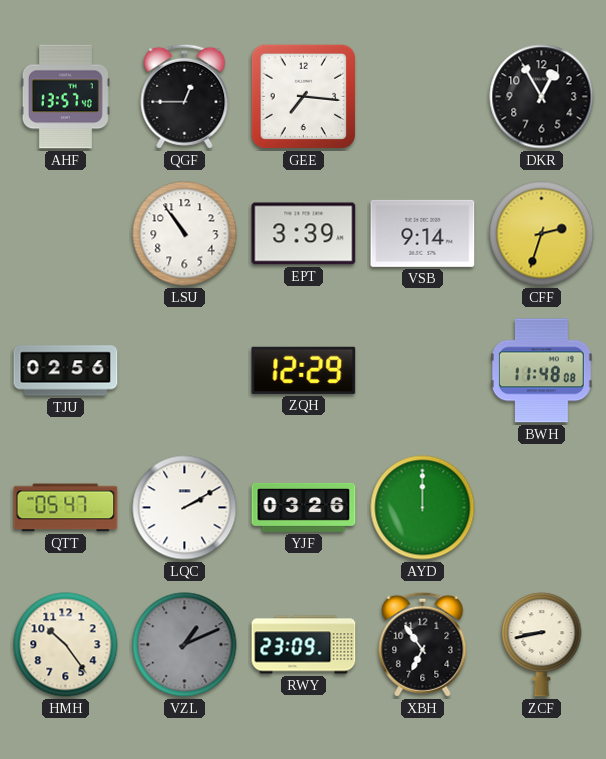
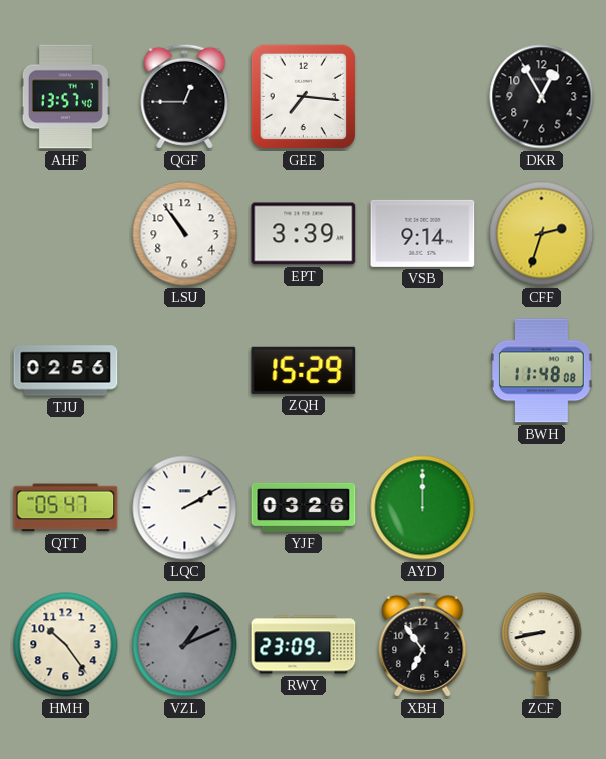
ZQH: 12:29 -> 15:29
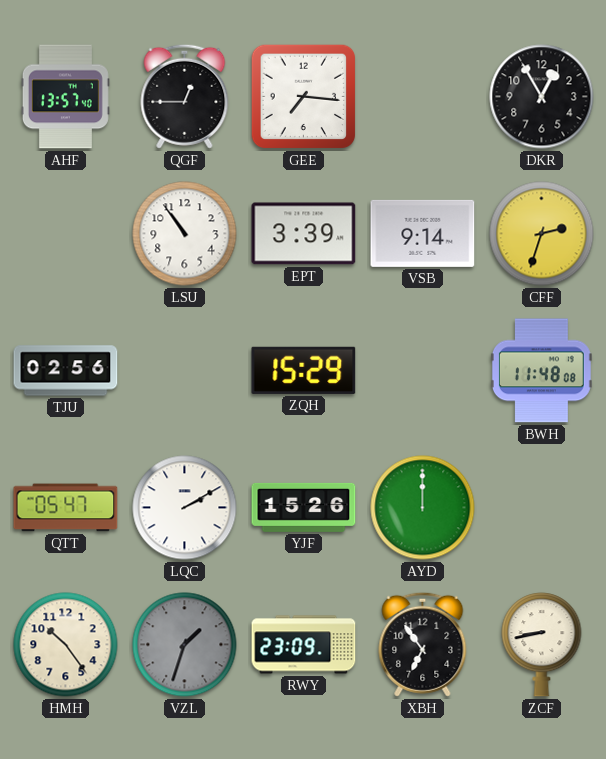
YJF: 03:26 -> 15:26
VZL: 1:11 -> 1:33
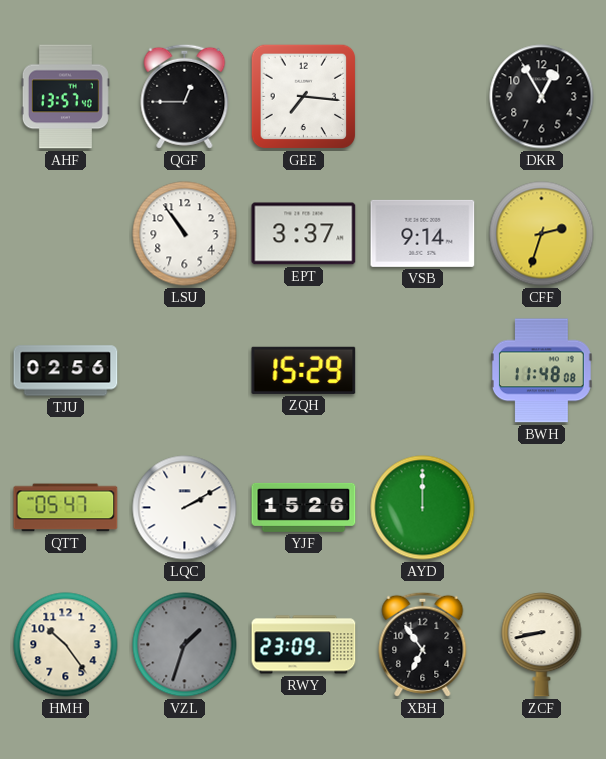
EPT: 3:39 -> 3:37
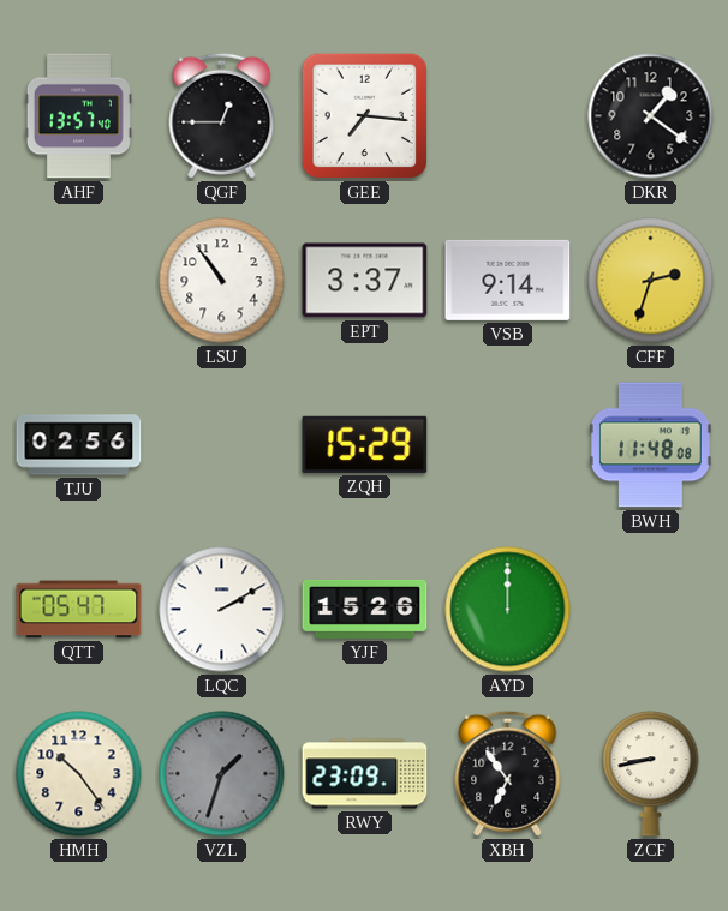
DKR: 12:55 -> 1:21
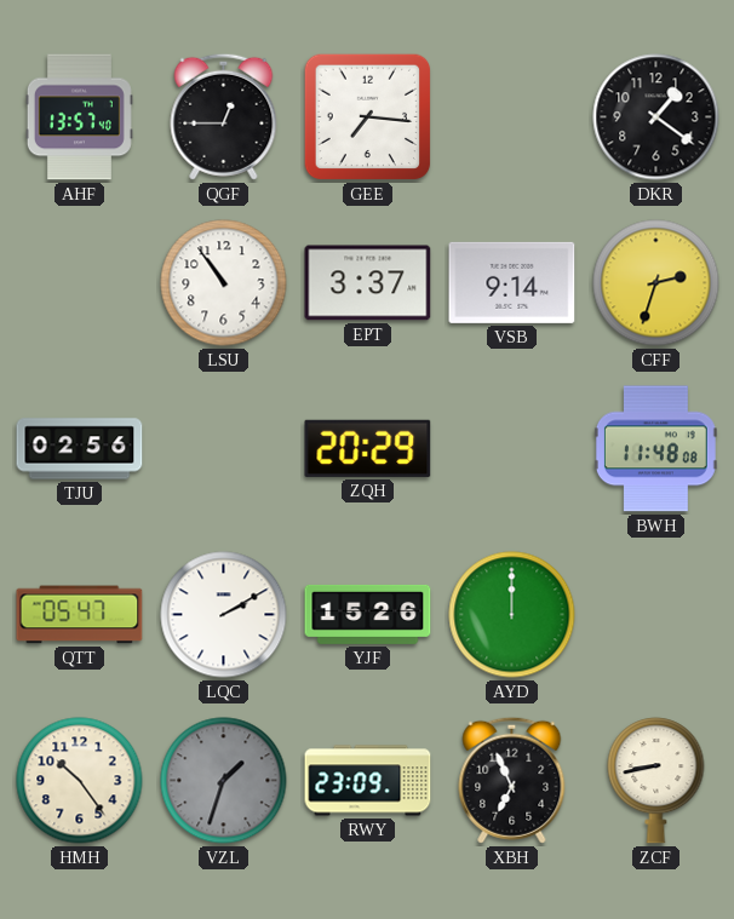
ZQH: 15:29 -> 20:29
XBH: 6:54 -> 6:56
